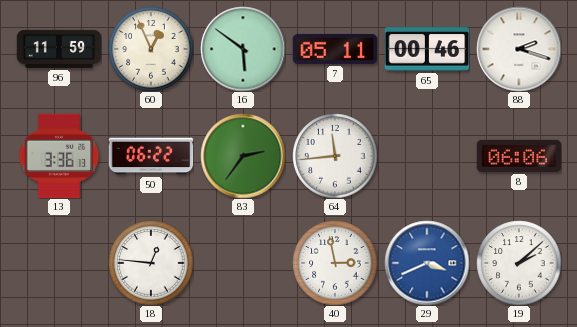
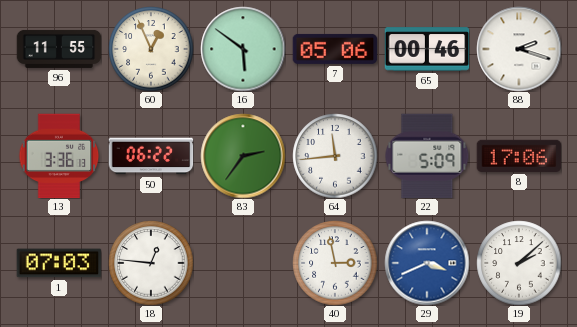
96: 11:59 -> 11:55
7: 05:11 -> 05:06
22: none -> 5:09
8: 06:06 -> 17:06
1: none -> 07:03
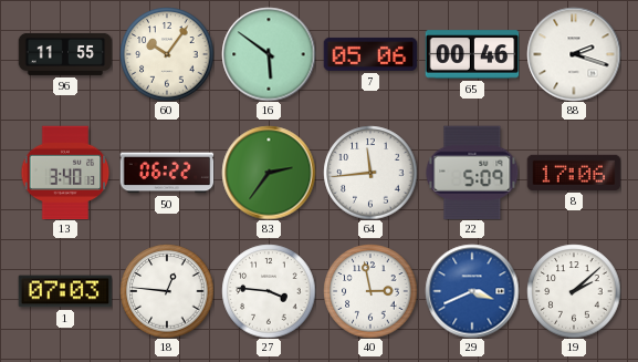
60: 12:56 -> 10:06
13: 3:36 -> 3:40
27: none -> 3:46
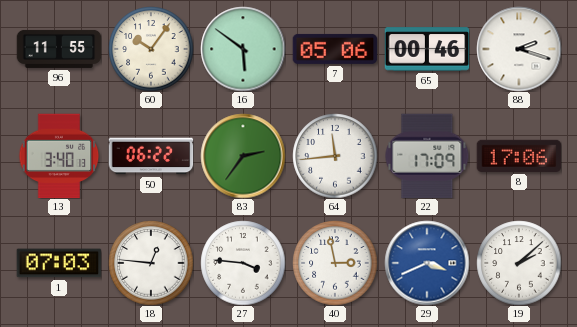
22: 5:09 -> 17:09
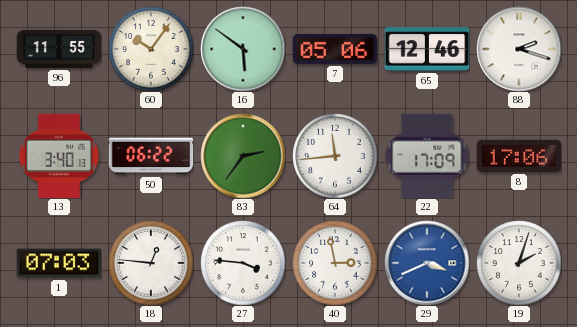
65: 00:46 -> 12:46
19: 2:08 -> 2:03
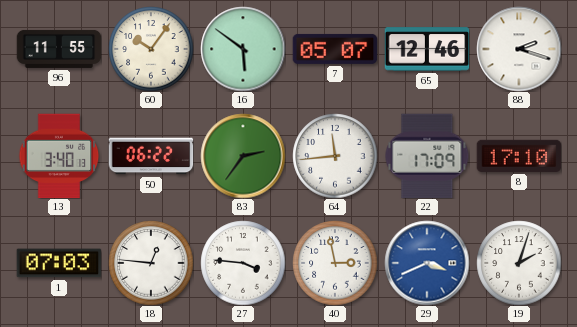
7: 05:06 -> 05:07
8: 17:06 -> 17:10
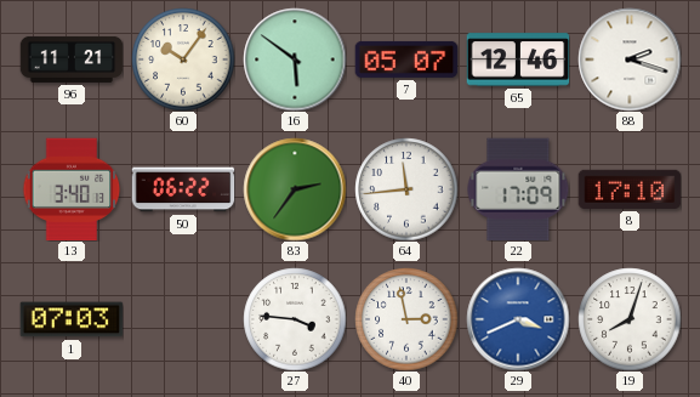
96: 11:55 -> 11:21
18: 12:46 -> none
19: 2:03 -> 8:03
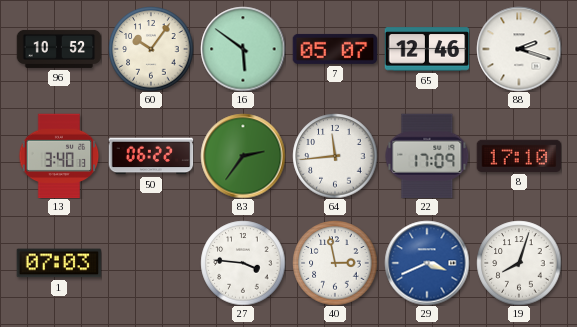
96: 11:21 -> 10:52
